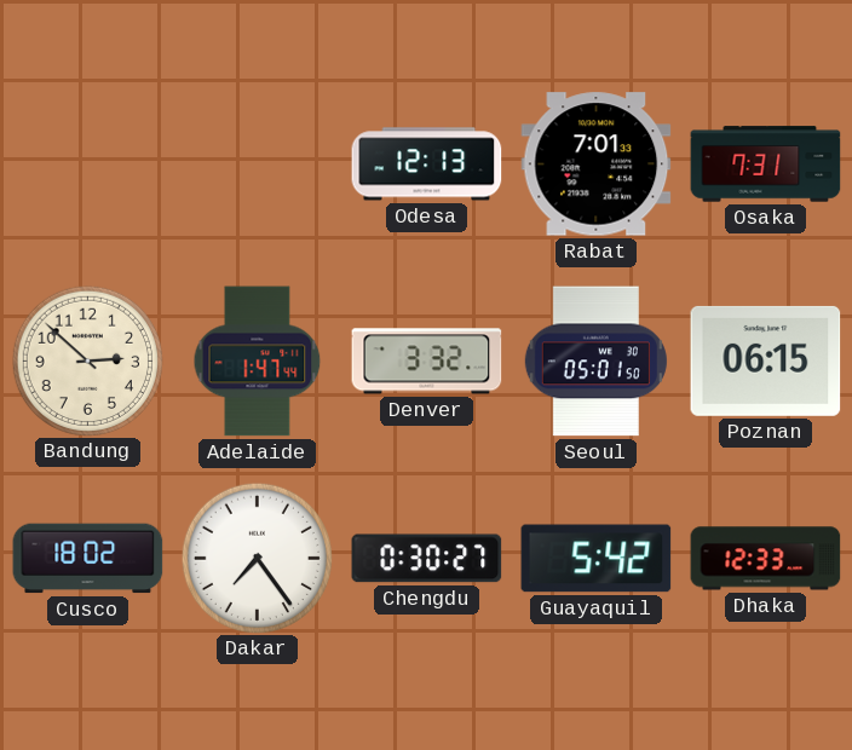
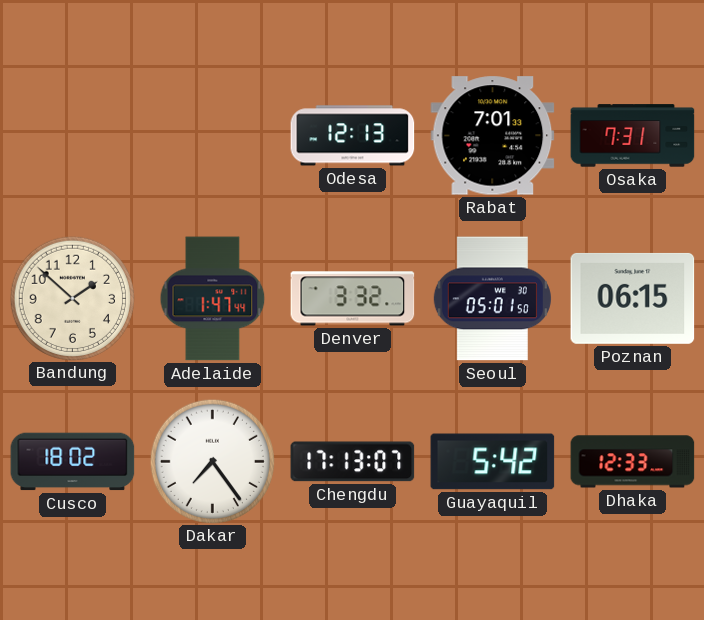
Bandung: 2:52 -> 1:52
Chengdu: 0:30 -> 17:13
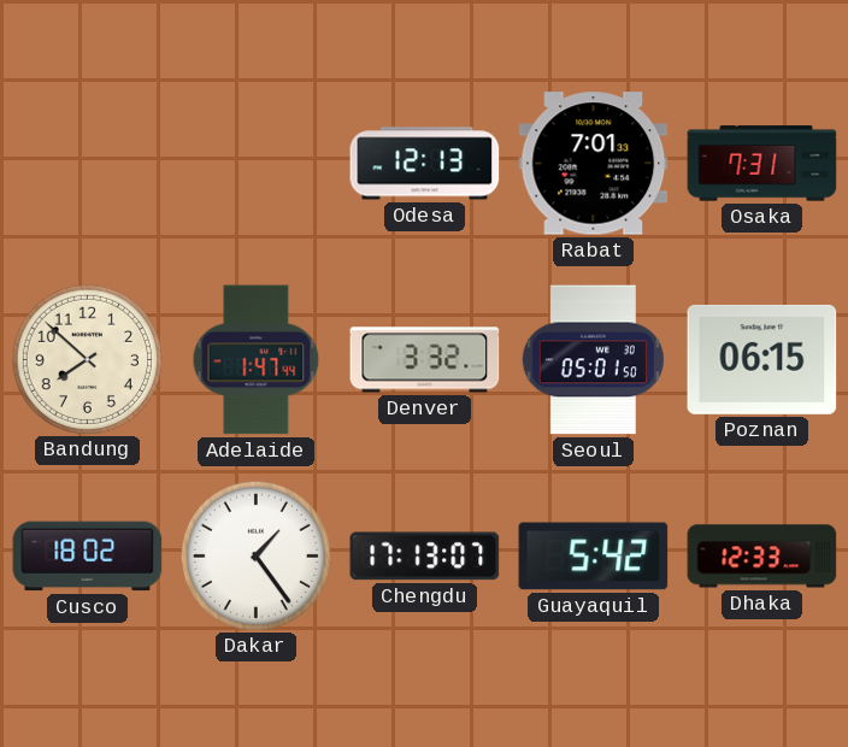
Bandung: 1:52 -> 7:52
Dakar: 7:24 -> 1:24
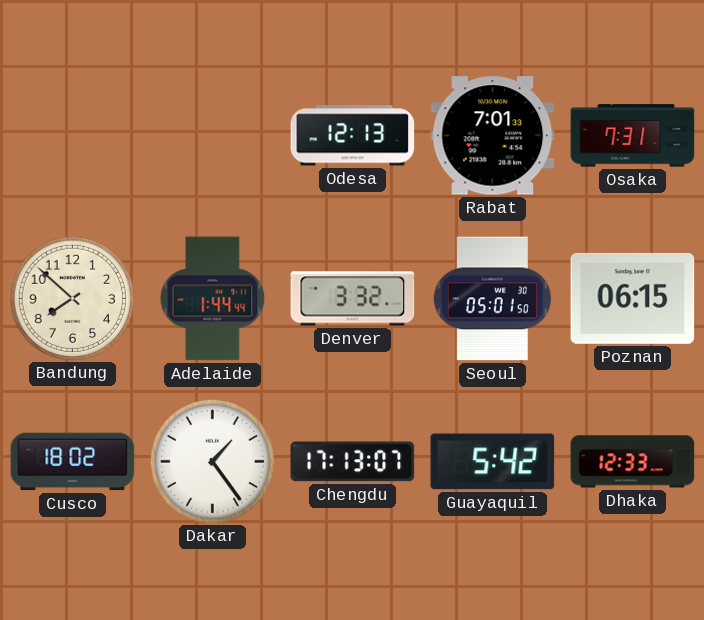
Adelaide: 1:47 -> 1:44
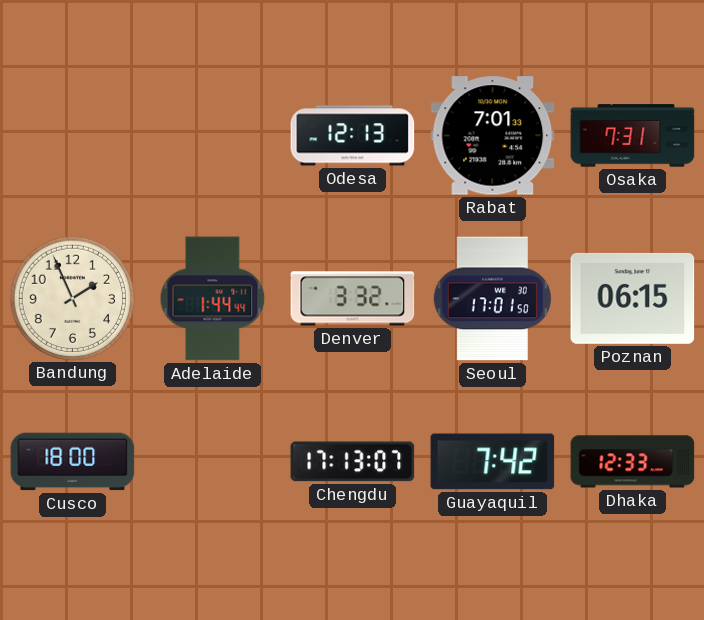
Bandung: 7:52 -> 1:56
Seoul: 05:01 -> 17:01
Cusco: 18:02 -> 18:00
Dakar: 1:24 -> none
Guayaquil: 5:42 -> 7:42
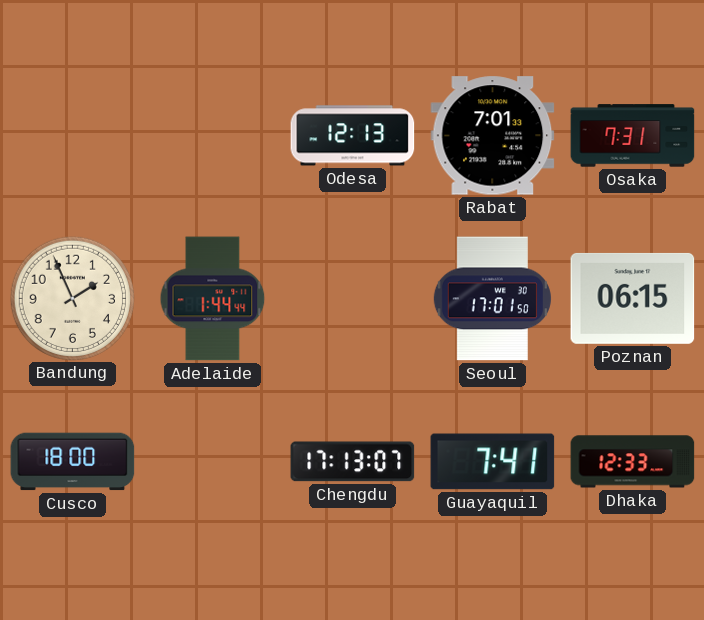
Denver: 3:32 -> none
Guayaquil: 7:42 -> 7:41
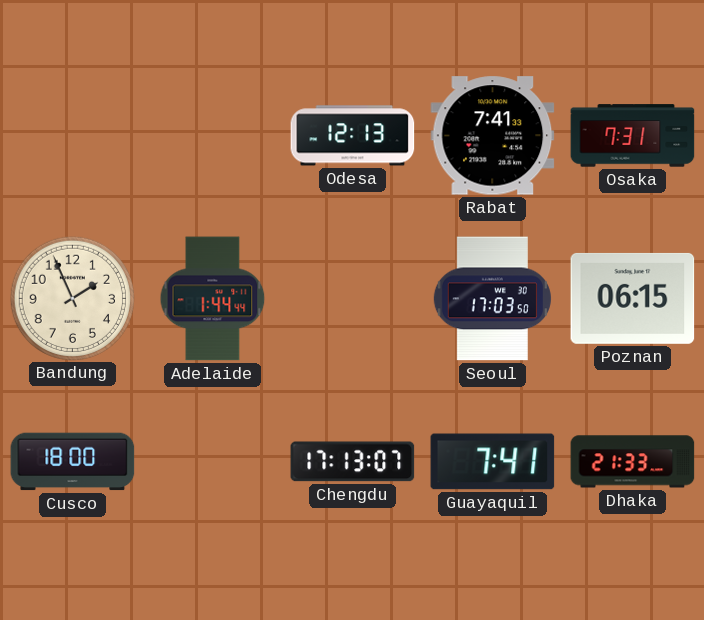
Rabat: 7:01 -> 7:41
Seoul: 17:01 -> 17:03
Dhaka: 12:33 -> 21:33
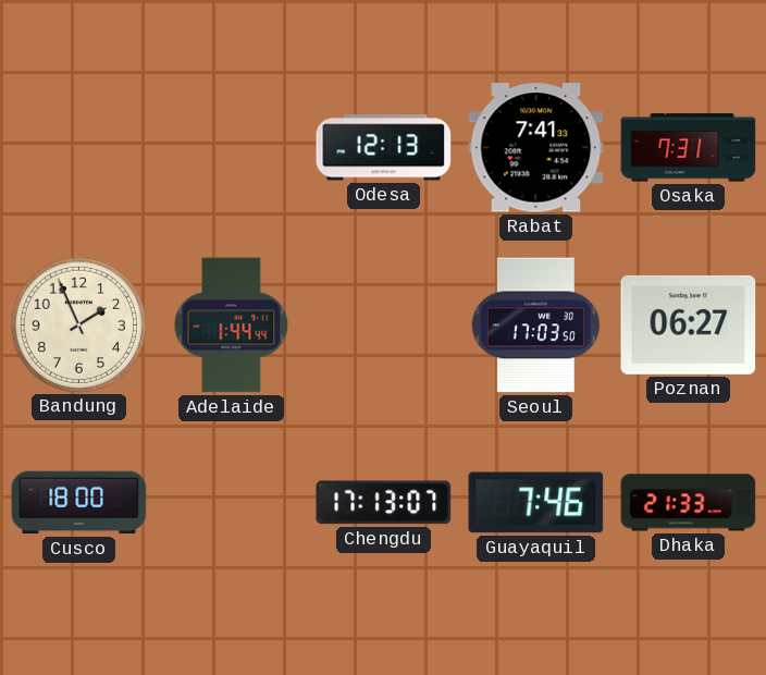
Poznan: 06:15 -> 06:27
Guayaquil: 7:41 -> 7:46
